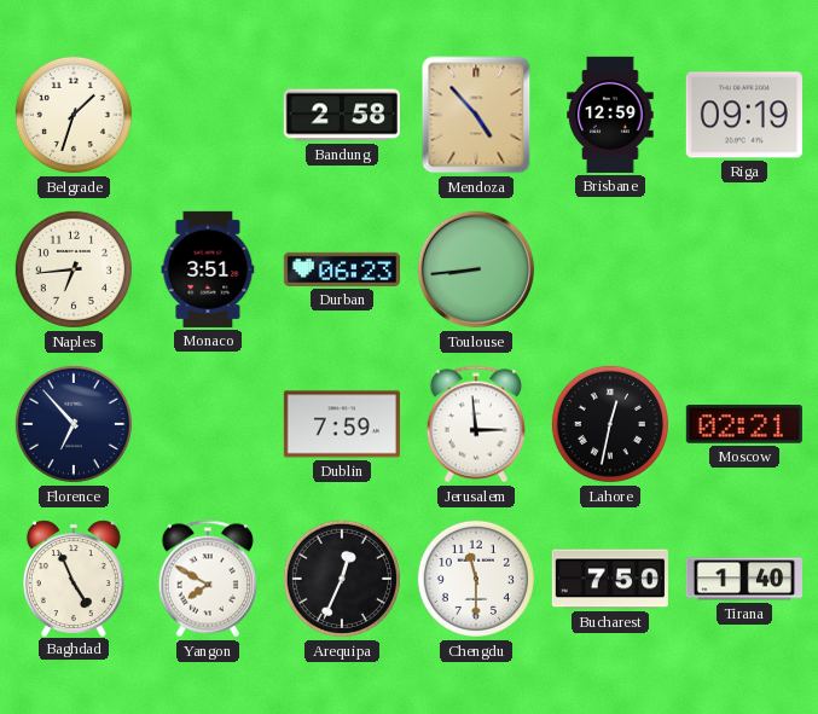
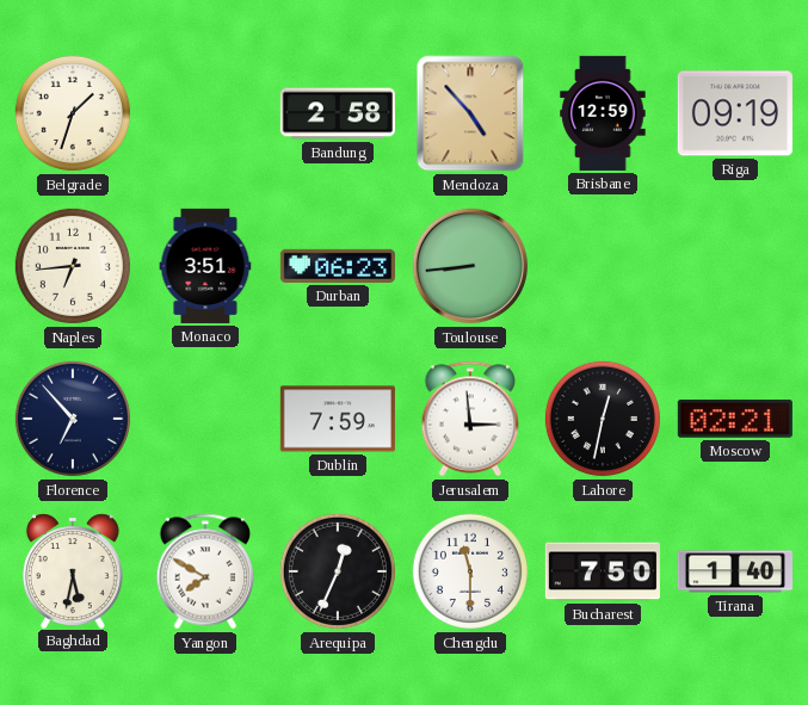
Baghdad: 4:56 -> 5:32
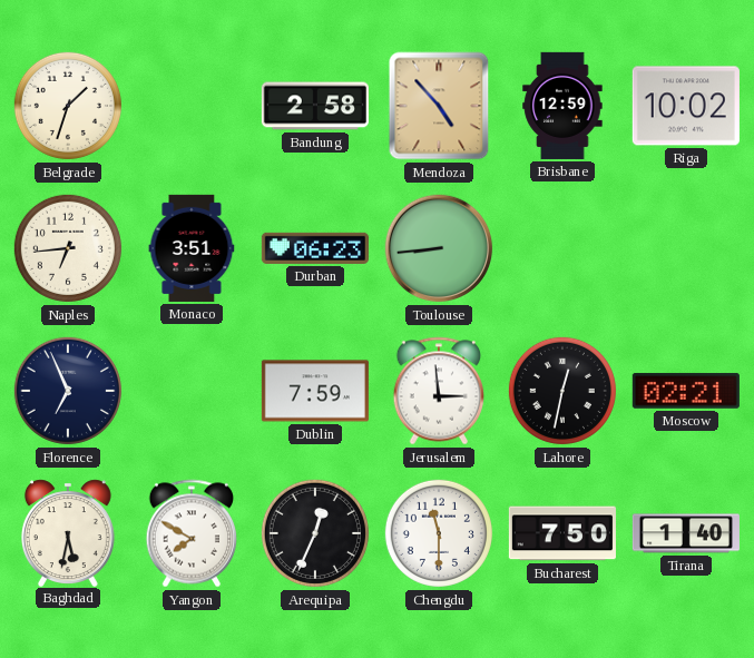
Riga: 09:19 -> 10:02
Florence: 6:53 -> 6:56
